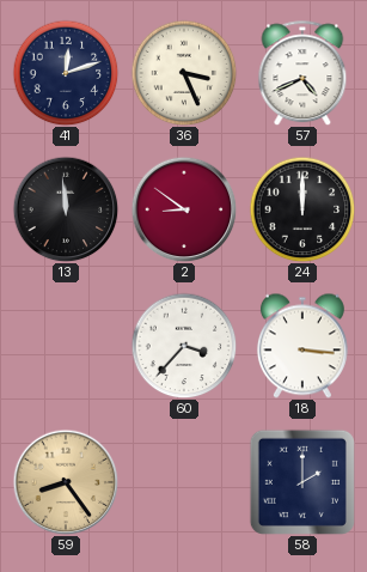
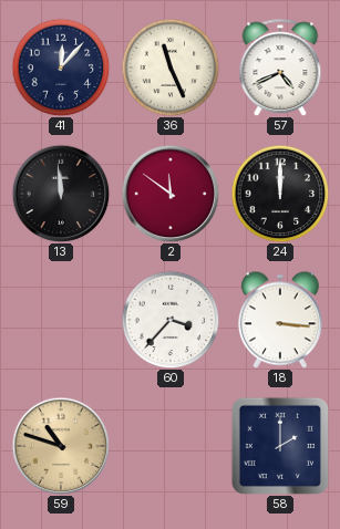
41: 12:12 -> 12:07
36: 3:26 -> 11:26
2: 8:51 -> 11:51
59: 8:24 -> 10:48
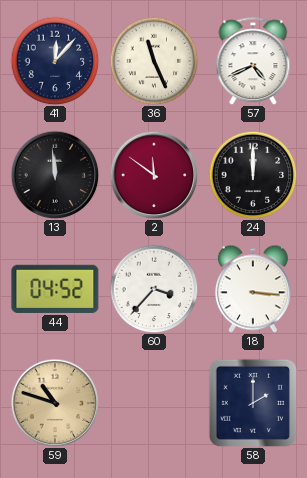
44: none -> 04:52
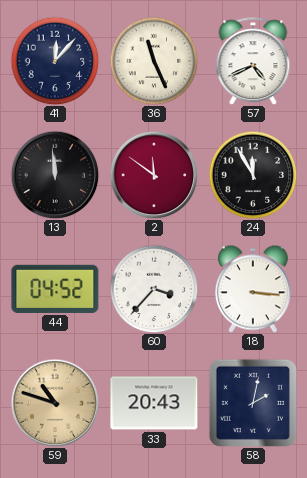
24: 12:00 -> 11:55
33: none -> 20:43
58: 2:00 -> 2:02
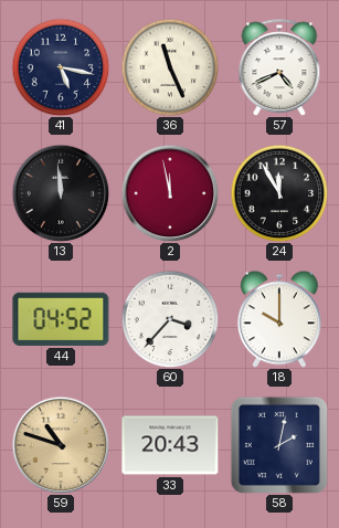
41: 12:07 -> 5:17
2: 11:51 -> 11:58
18: 3:16 -> 10:00
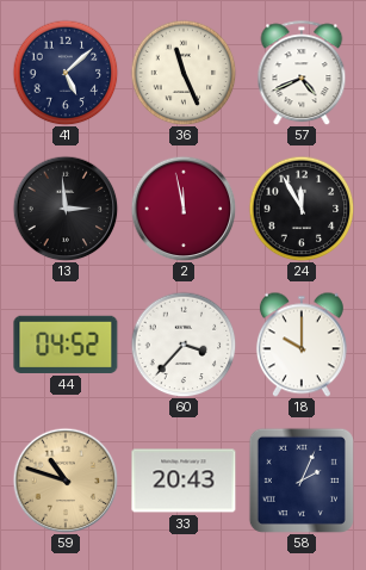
41: 5:17 -> 5:08
13: 11:59 -> 2:59
58: 2:02 -> 2:04
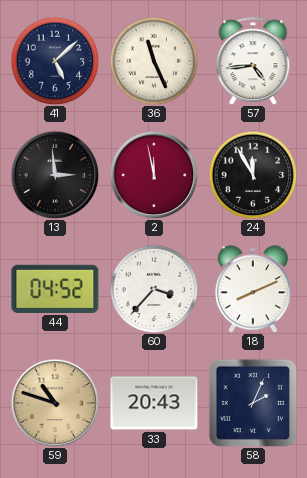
57: 4:41 -> 4:44
18: 10:00 -> 8:11
